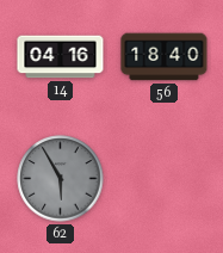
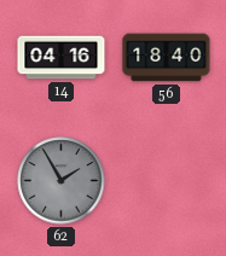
62: 5:55 -> 1:55
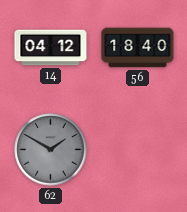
14: 04:16 -> 04:12
62: 1:55 -> 1:50
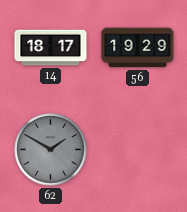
14: 04:12 -> 18:17
56: 18:40 -> 19:29
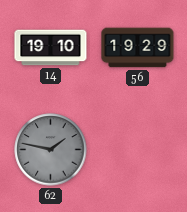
14: 18:17 -> 19:10
62: 1:50 -> 1:47
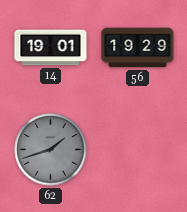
14: 19:10 -> 19:01
62: 1:47 -> 1:42
